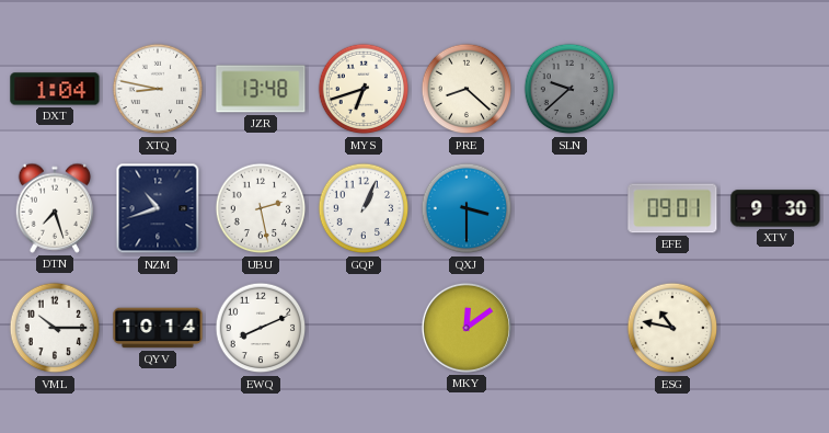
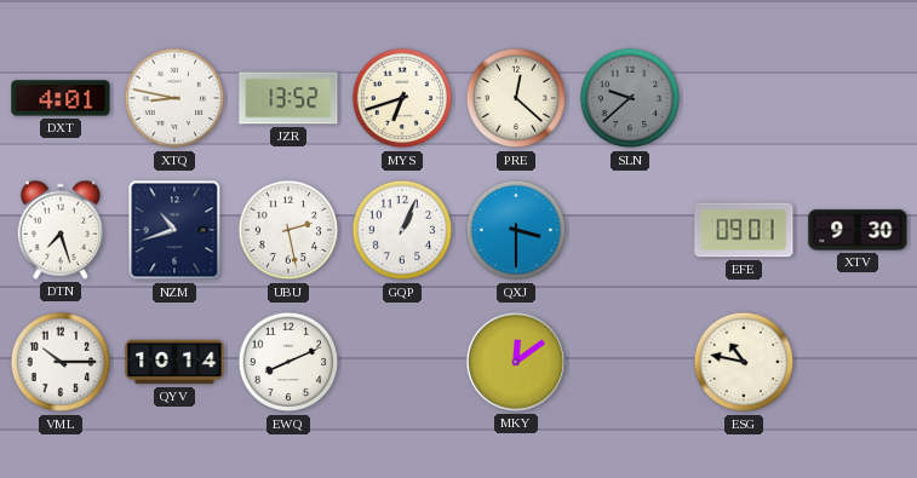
DXT: 1:04 -> 4:01
JZR: 13:48 -> 13:52
PRE: 8:22 -> 12:22
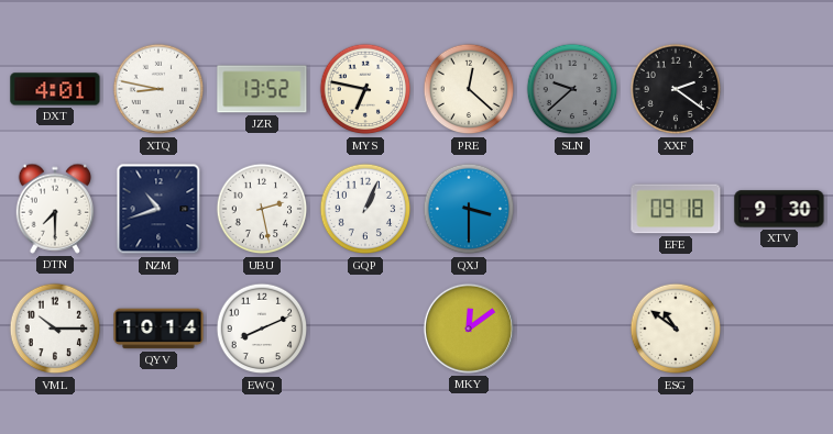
MYS: 6:42 -> 6:47
XXF: none -> 2:21
DTN: 7:27 -> 7:30
EFE: 09:01 -> 09:18
ESG: 10:47 -> 10:51
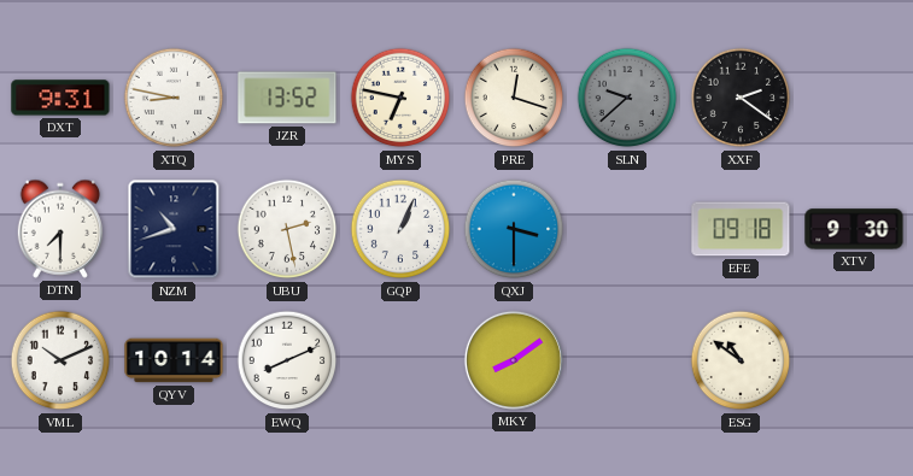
DXT: 4:01 -> 9:31
PRE: 12:22 -> 12:18
VML: 10:15 -> 10:11
MKY: 12:09 -> 8:09
